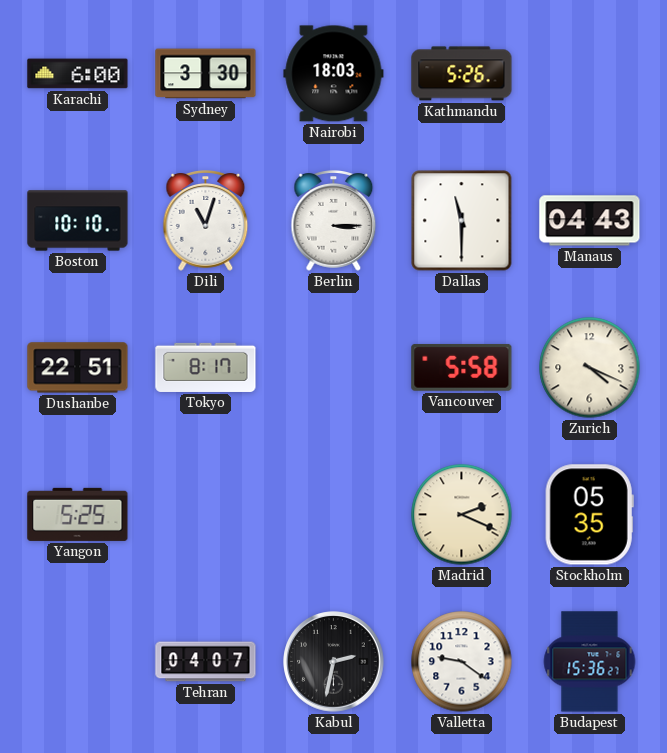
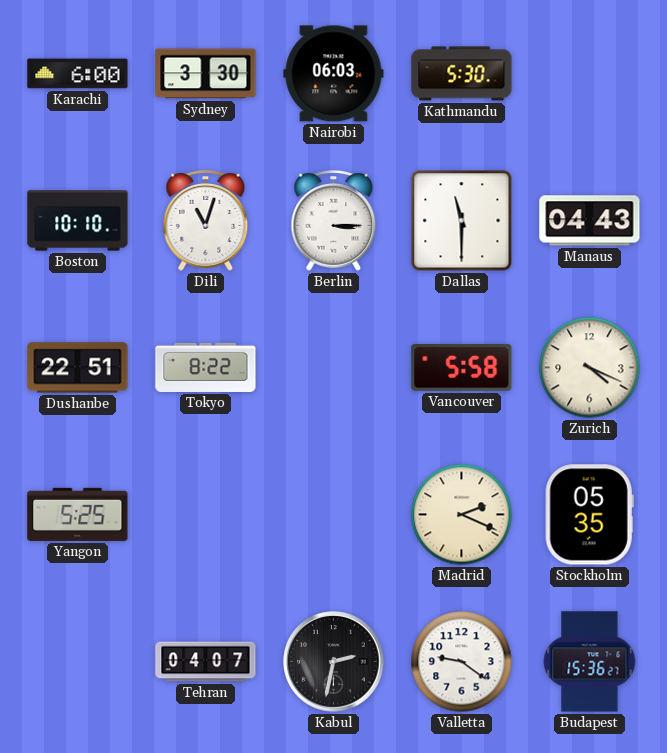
Nairobi: 18:03 -> 06:03
Kathmandu: 5:26 -> 5:30
Tokyo: 8:17 -> 8:22
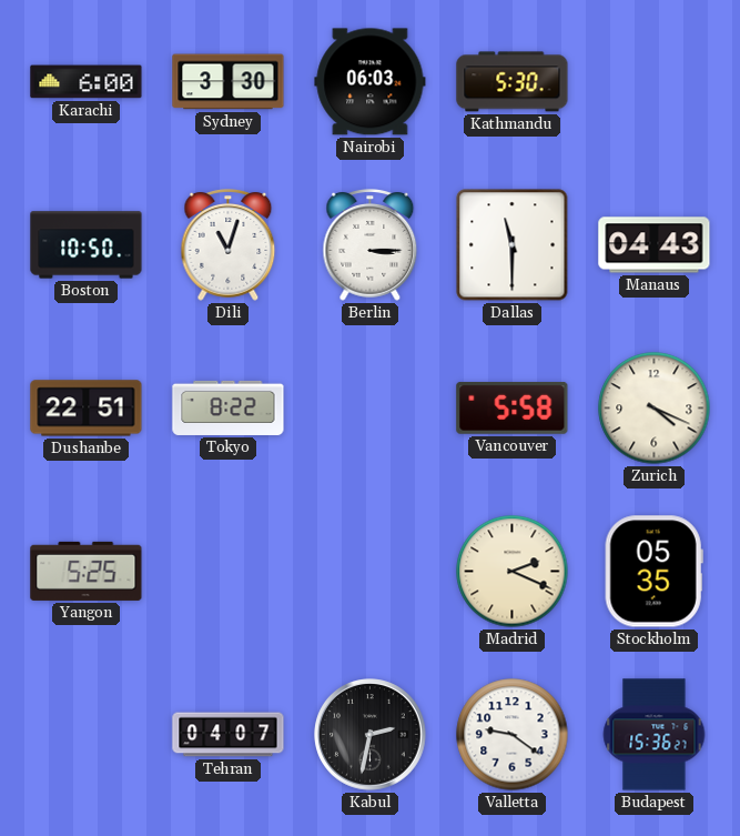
Boston: 10:10 -> 10:50
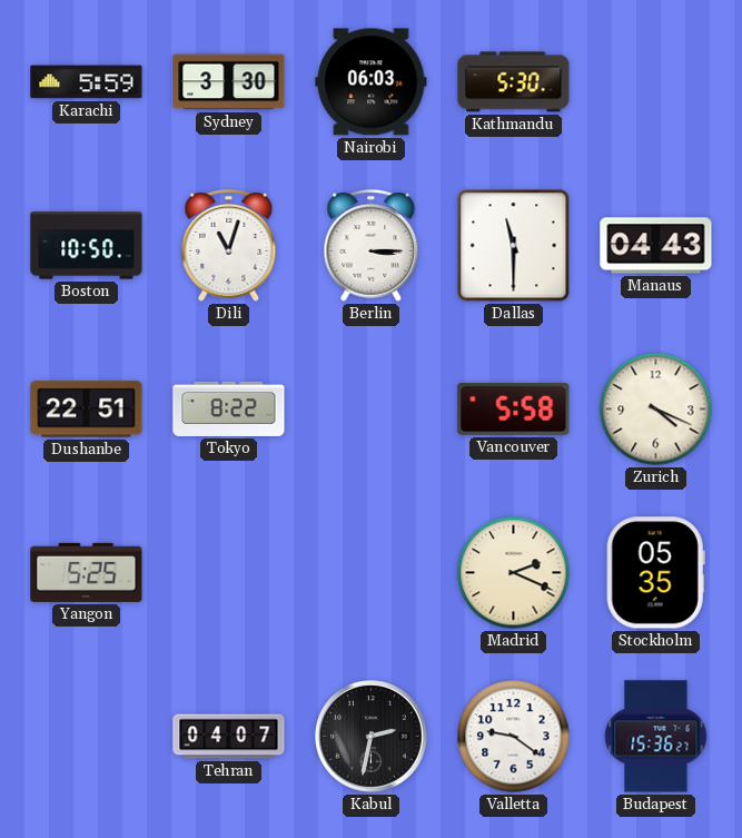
Karachi: 6:00 -> 5:59
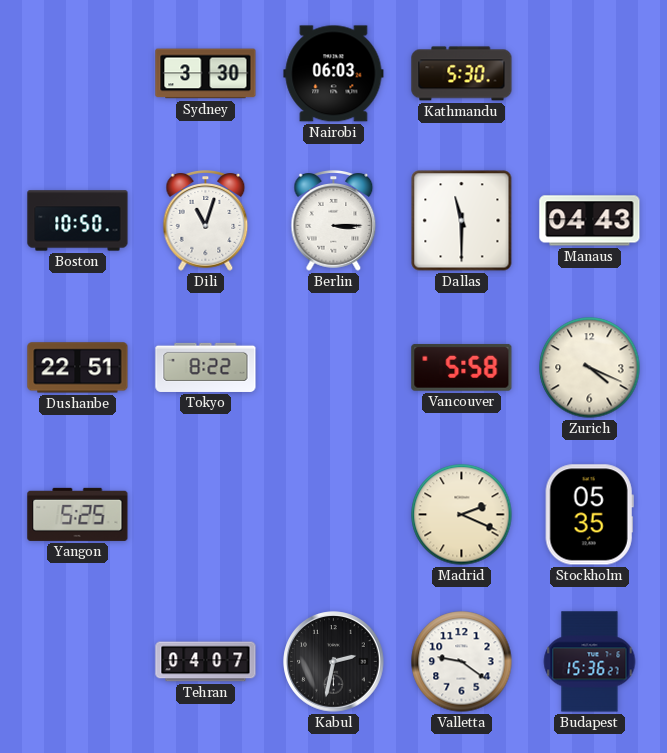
Karachi: 5:59 -> none
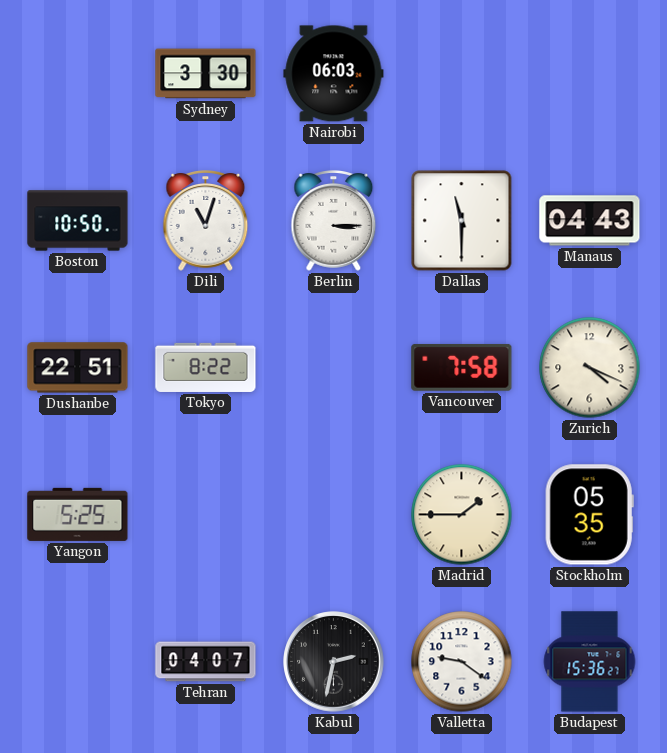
Kathmandu: 5:30 -> none
Vancouver: 5:58 -> 7:58
Madrid: 2:19 -> 1:45
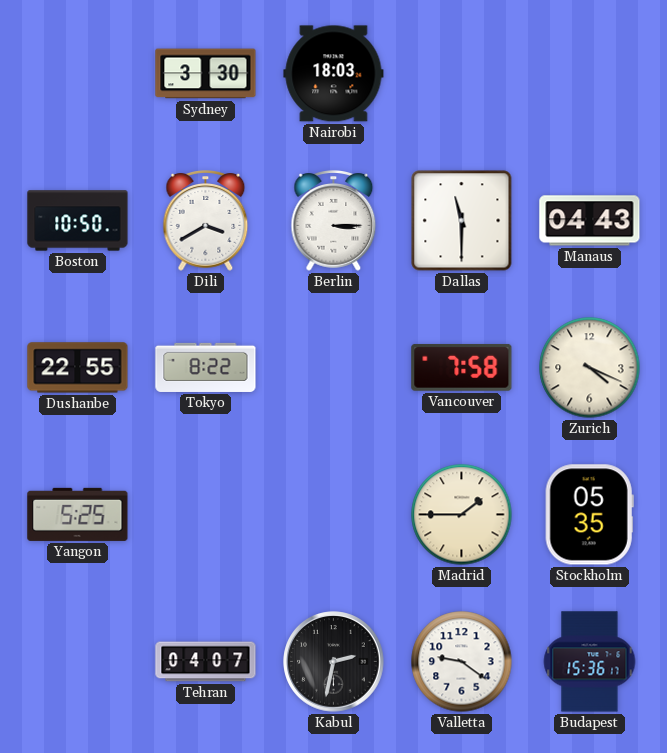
Nairobi: 06:03 -> 18:03
Dili: 11:03 -> 3:40
Dushanbe: 22:51 -> 22:55
Budapest: 15:36:27 -> 15:36:17
